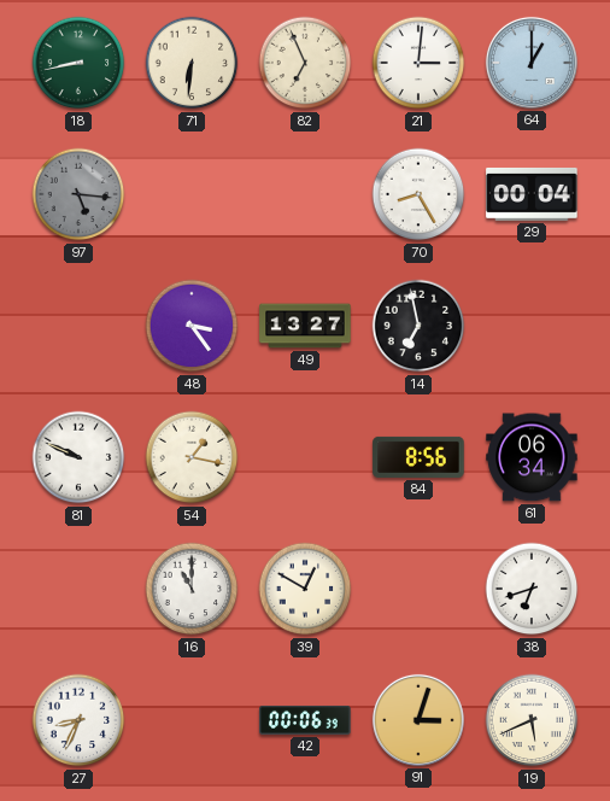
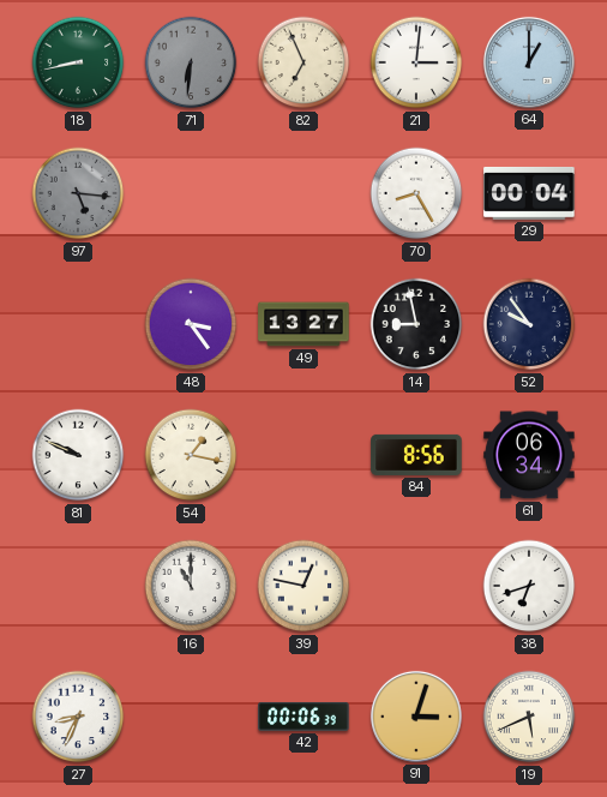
71 dial: cream -> grey
14: 6:58 -> 8:58
52: none -> 9:54
39: 12:50 -> 12:47
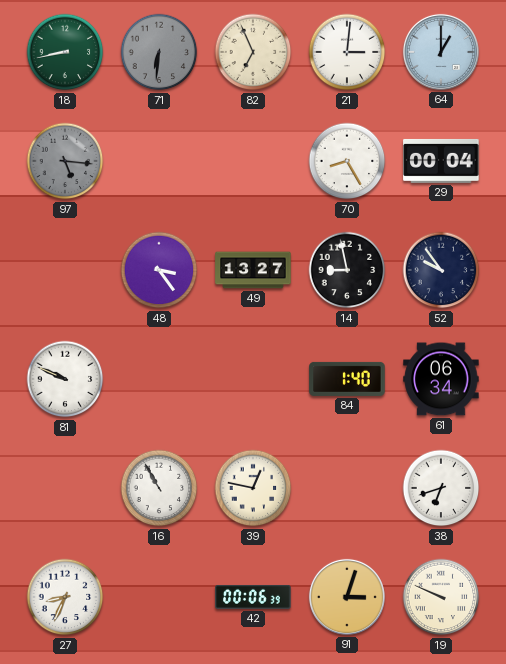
54: 1:17 -> none
84: 8:56 -> 1:40
16: 11:00 -> 10:55
19: 5:41 -> 9:49
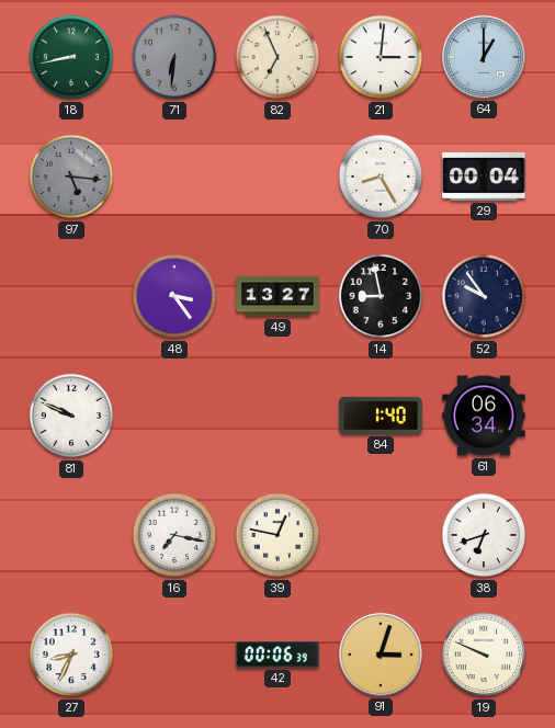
16: 10:55 -> 7:17
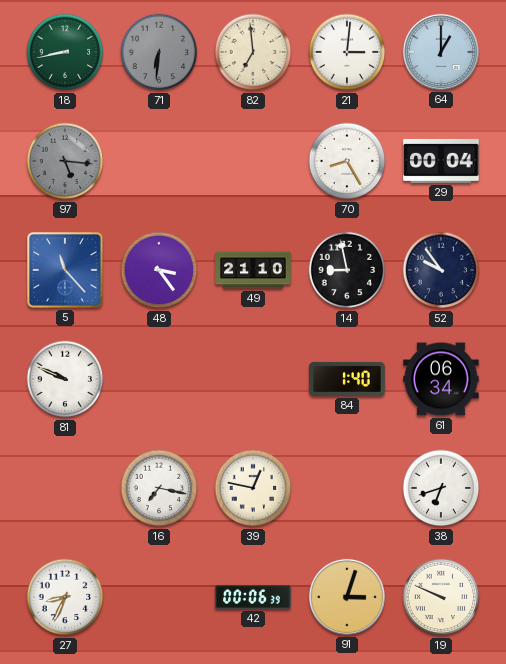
82: 6:56 -> 6:59
5: none -> 11:23
49: 13:27 -> 21:10
